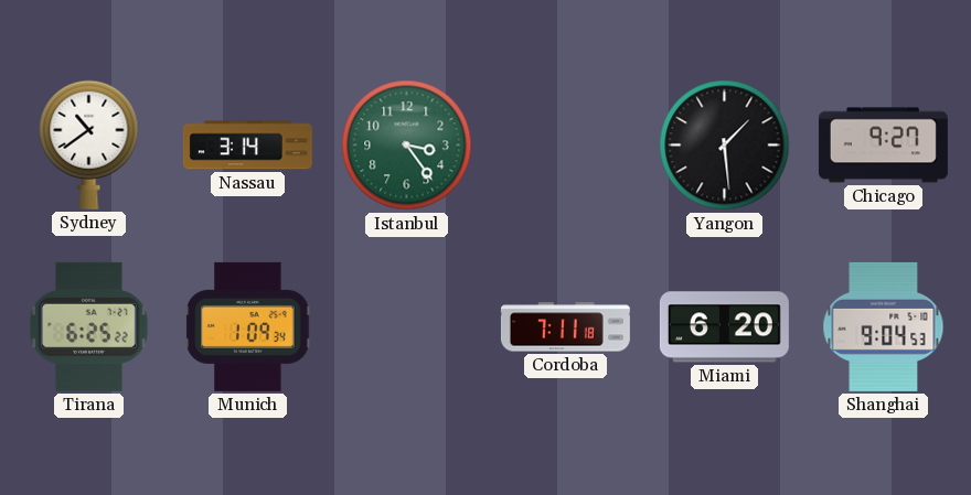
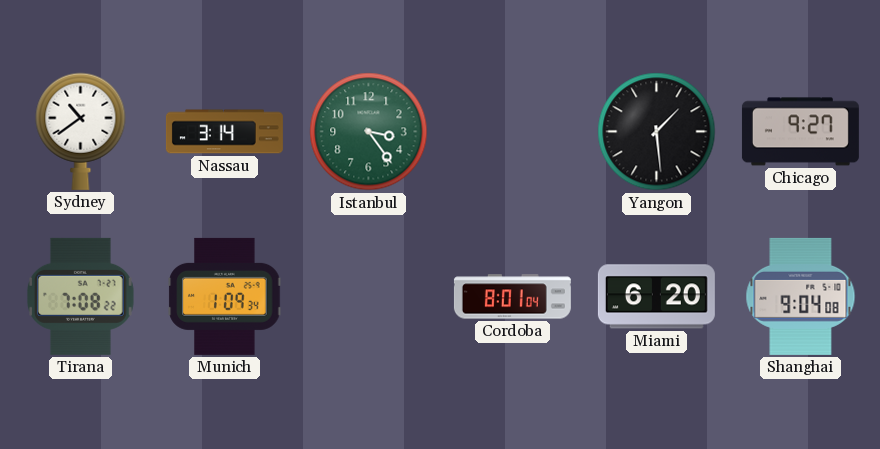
Tirana: 6:25 -> 7:08
Cordoba: 7:11 -> 8:01
Shanghai: 9:04:53 -> 9:04:08
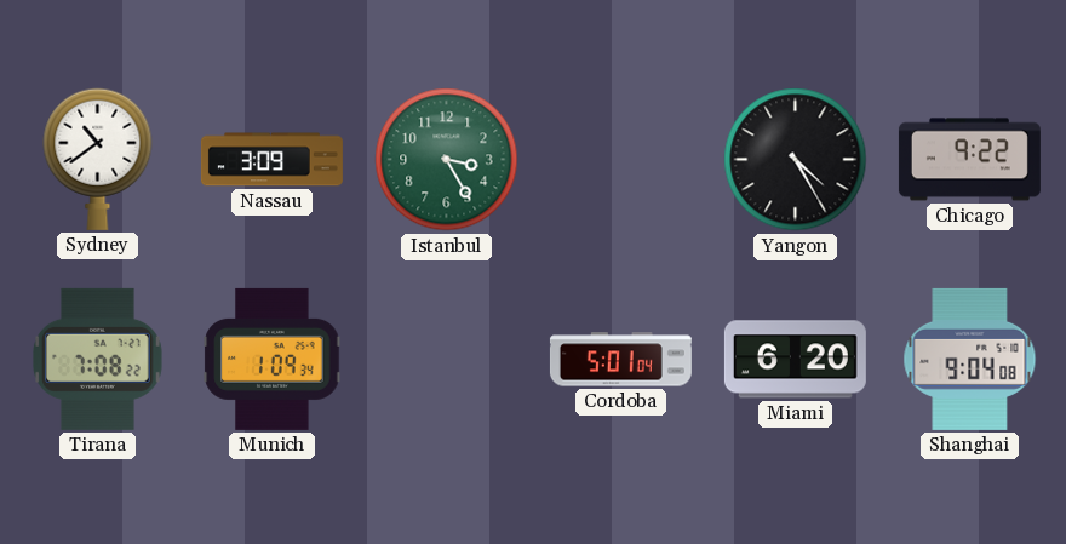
Nassau: 3:14 -> 3:09
Istanbul: 3:24 -> 3:25
Yangon: 1:29 -> 4:25
Chicago: 9:27 -> 9:22
Cordoba: 8:01 -> 5:01
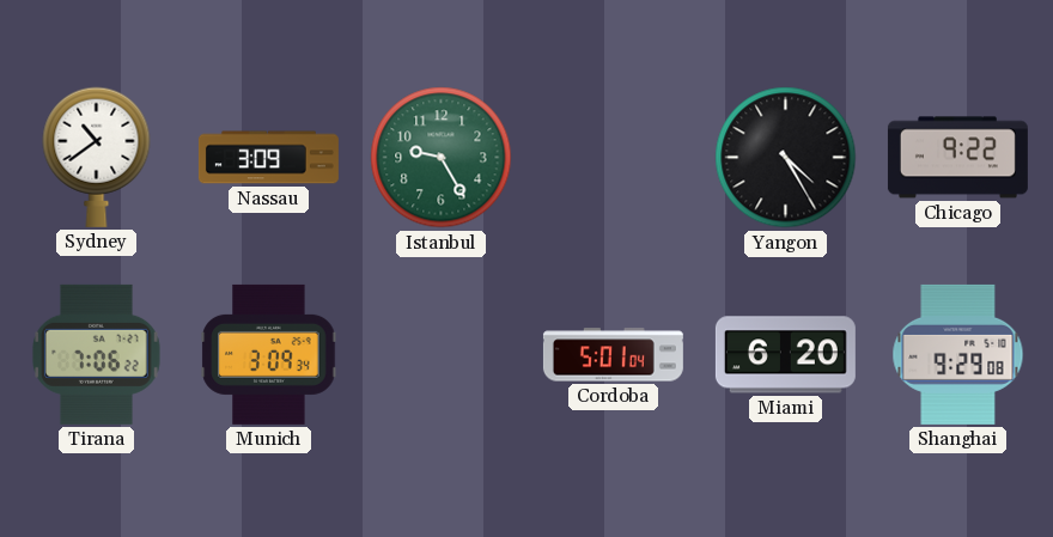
Istanbul: 3:25 -> 9:25
Tirana: 7:08 -> 7:06
Munich: 1:09 -> 3:09
Shanghai: 9:04 -> 9:29
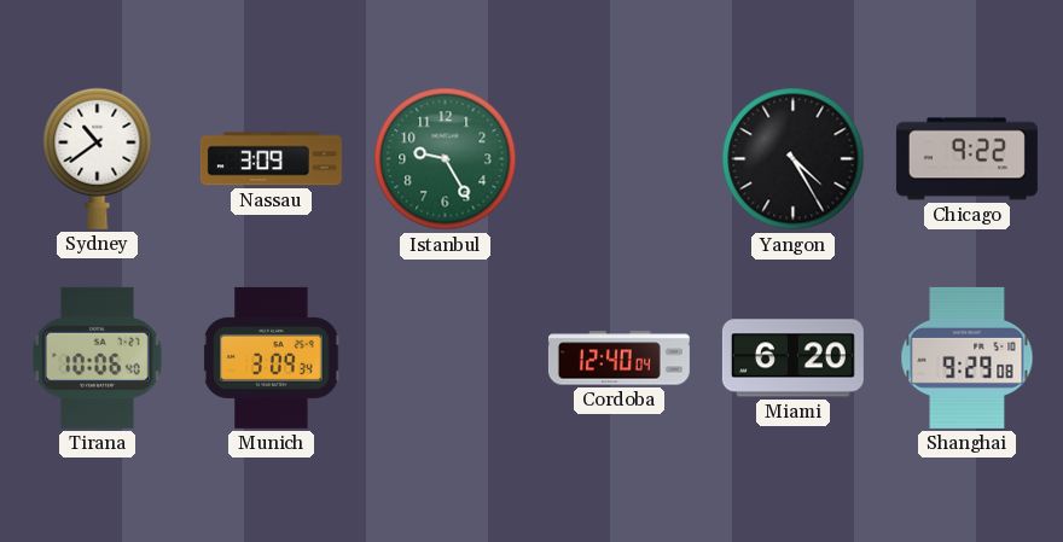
Tirana: 7:06 -> 10:06
Cordoba: 5:01 -> 12:40
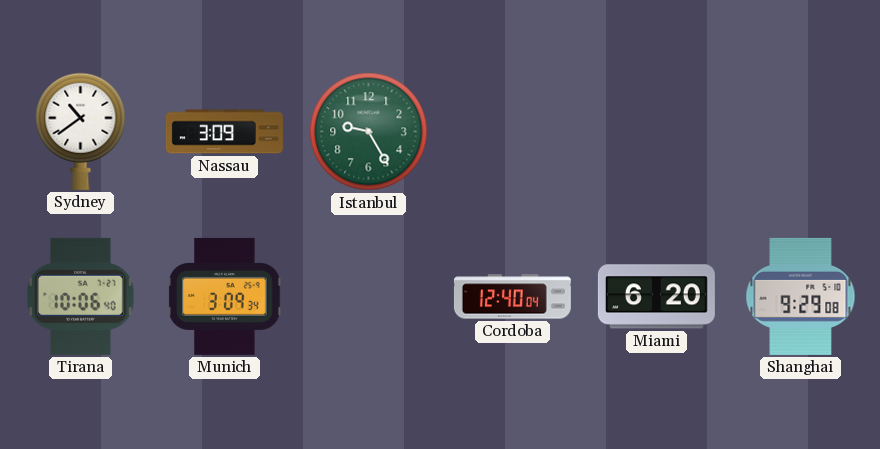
Yangon: 4:25 -> none
Chicago: 9:22 -> none
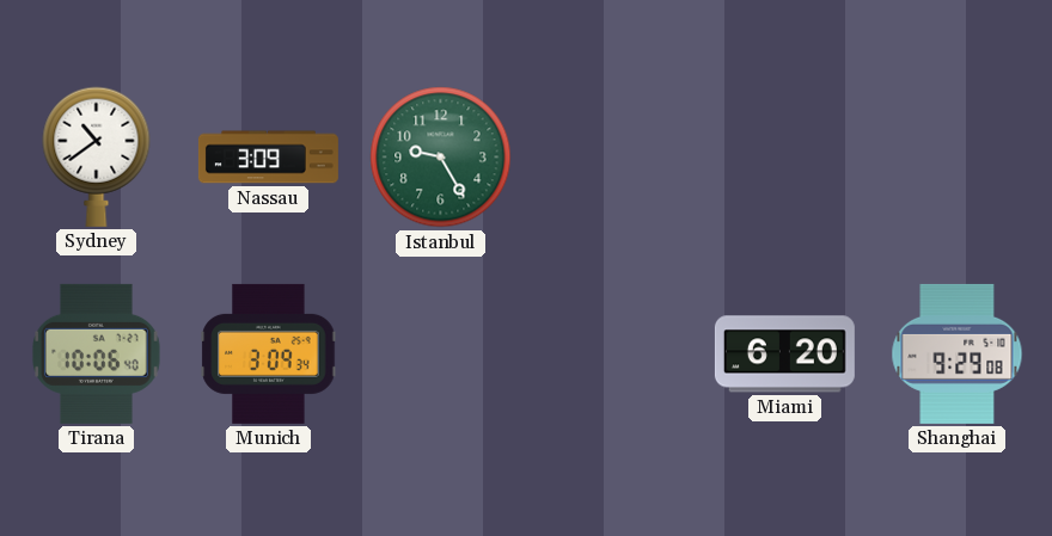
Cordoba: 12:40 -> none
